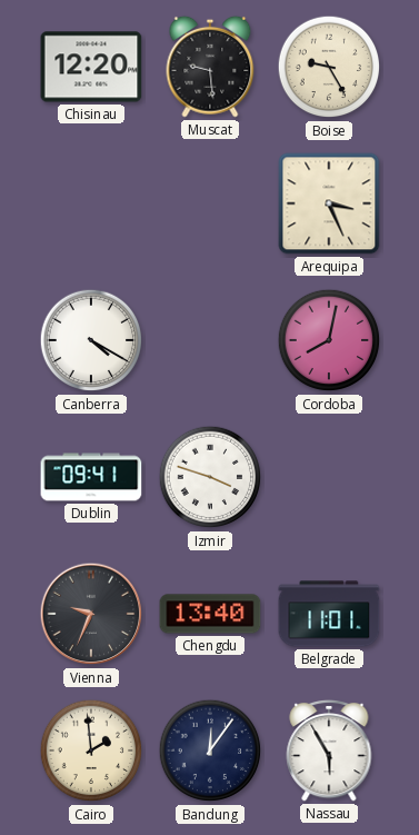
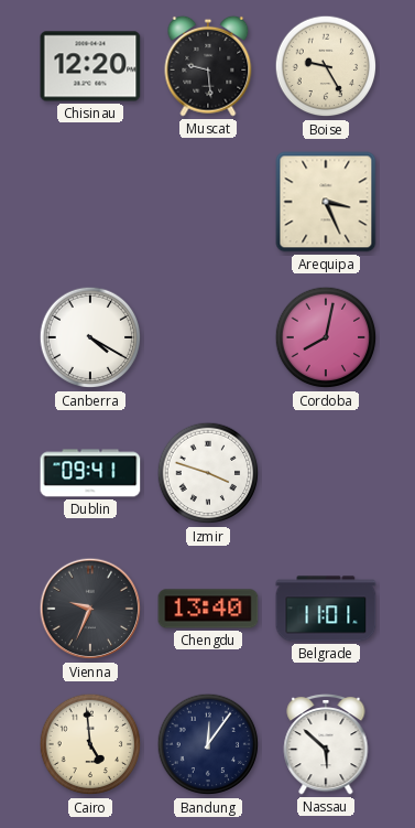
Cairo: 1:59 -> 4:59
Nassau: 5:55 -> 5:52
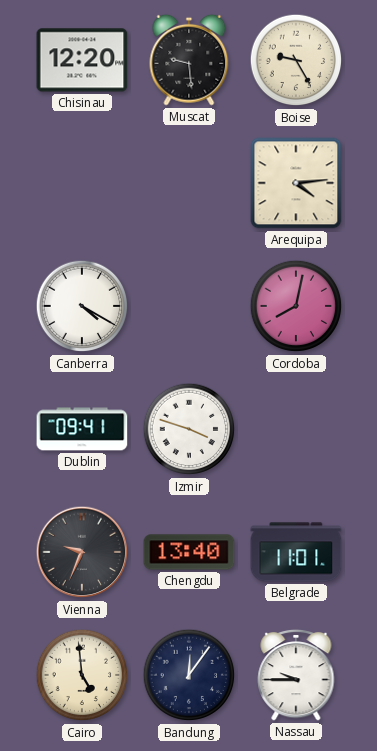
Arequipa: 3:26 -> 4:14
Nassau: 5:52 -> 9:45
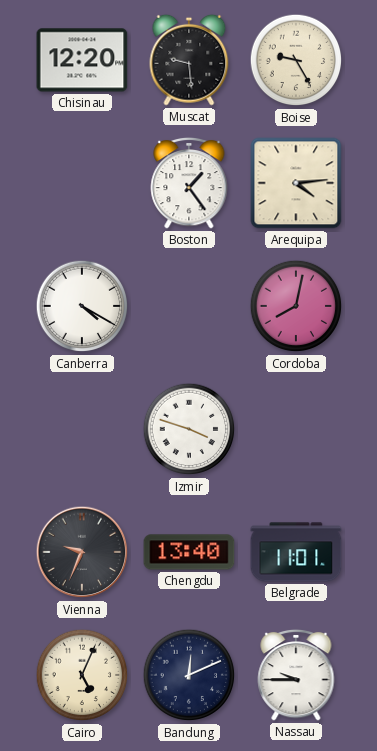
Boston: none -> 1:24
Dublin: 09:41 -> none
Cairo: 4:59 -> 5:04
Bandung: 12:06 -> 12:11
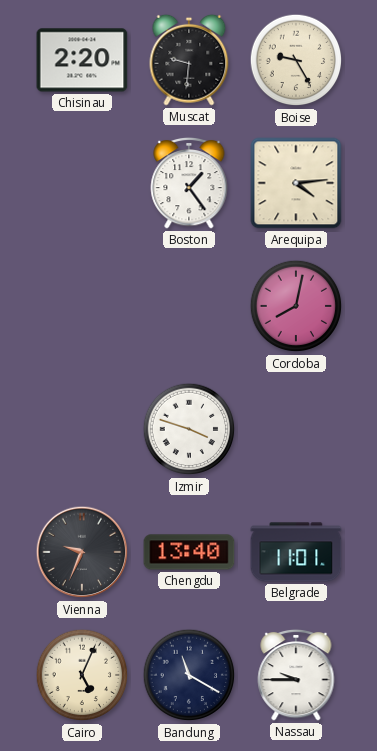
Chisinau: 12:20 -> 2:20
Muscat: 9:29 -> 9:31
Canberra: 4:20 -> none
Bandung: 12:11 -> 11:20
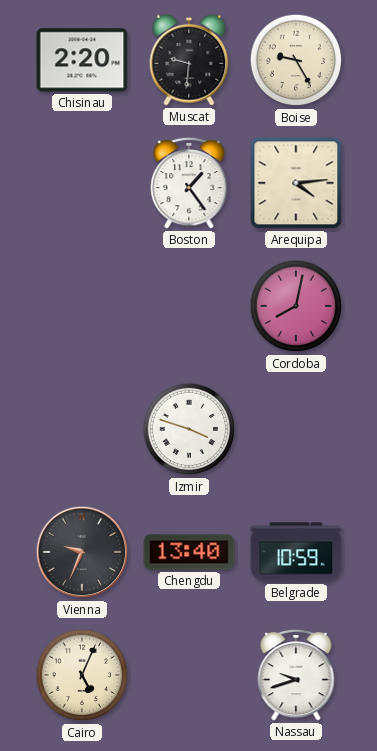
Belgrade: 11:01 -> 10:59
Bandung: 11:20 -> none
Nassau: 9:45 -> 9:42
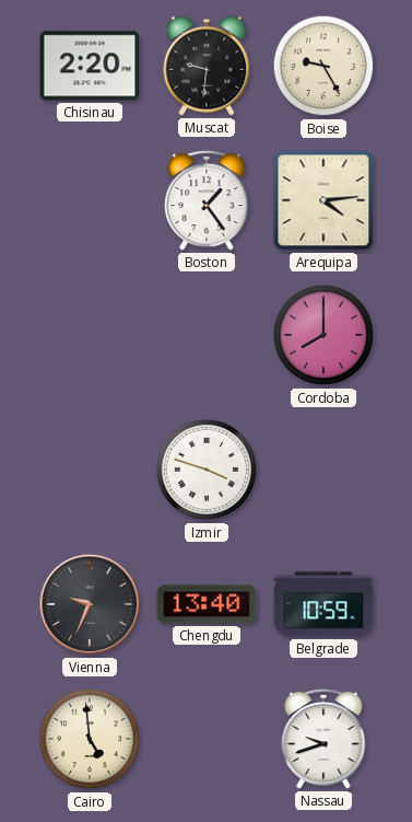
Cordoba: 8:02 -> 8:00
Cairo: 5:04 -> 4:59
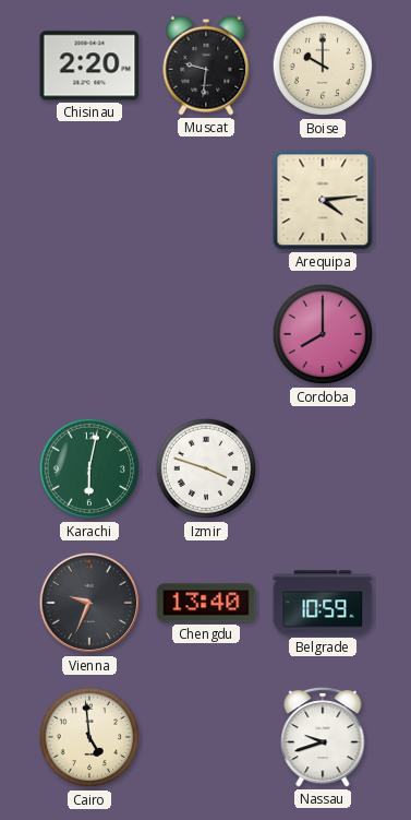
Boise: 9:25 -> 10:00
Boston: 1:24 -> none
Karachi: none -> 6:02
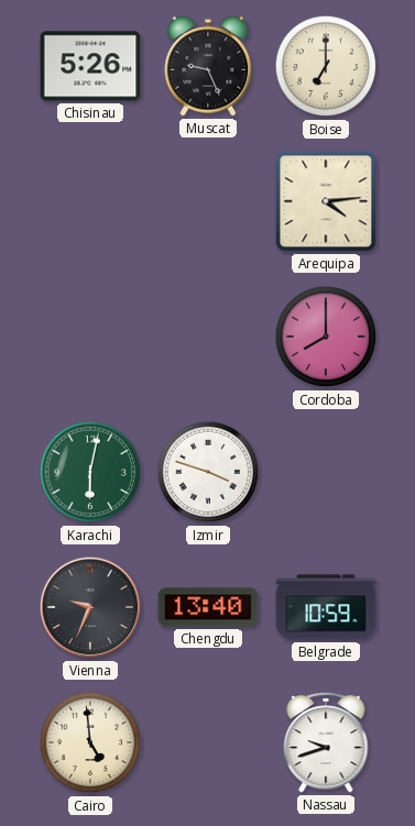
Chisinau: 2:20 -> 5:26
Muscat: 9:31 -> 9:26
Boise: 10:00 -> 7:00
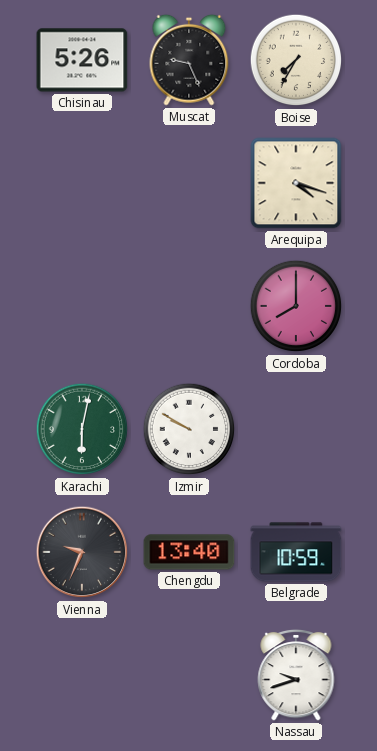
Boise: 7:00 -> 7:35
Arequipa: 4:14 -> 4:18
Izmir: 3:48 -> 9:50
Cairo: 4:59 -> none
